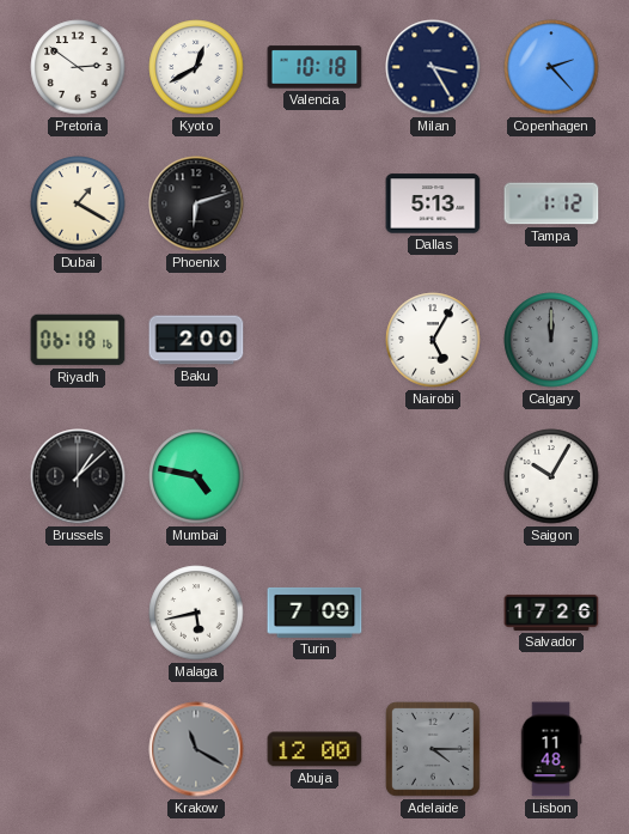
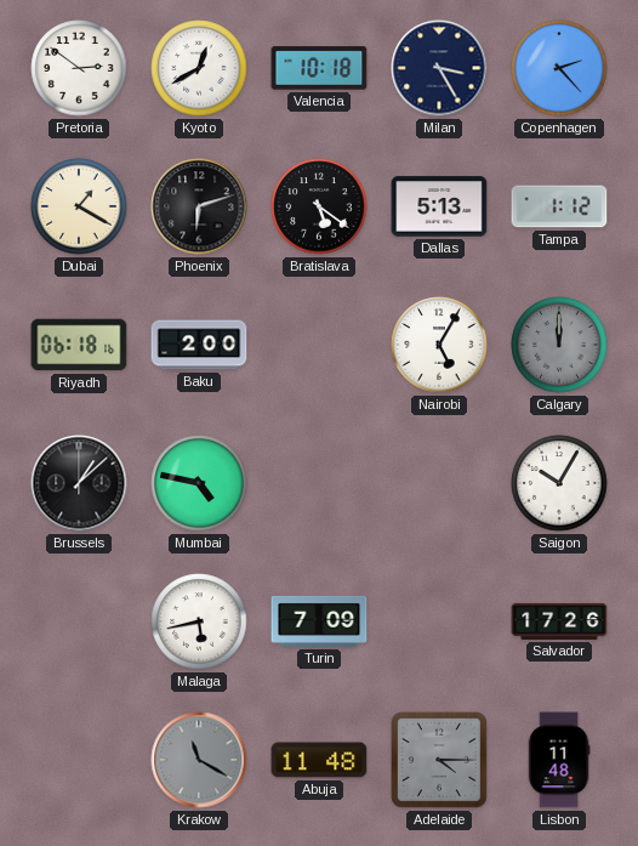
Bratislava: none -> 5:21
Abuja: 12:00 -> 11:48
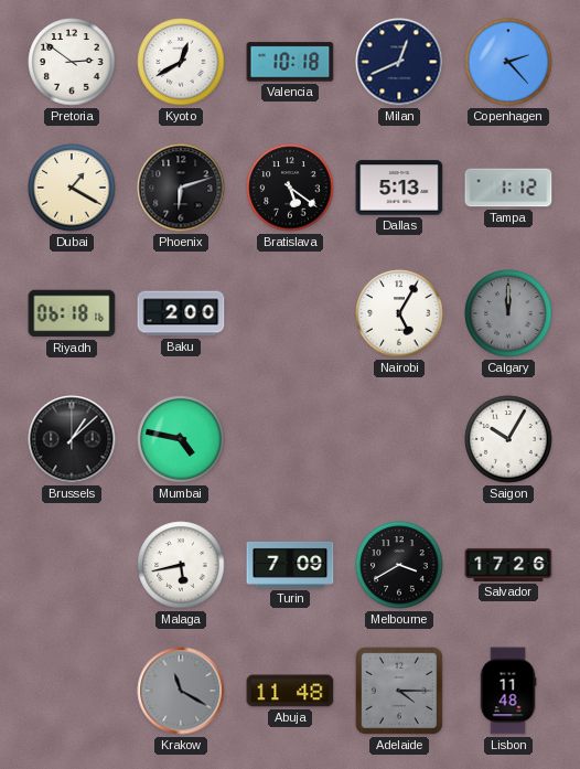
Milan: 3:25 -> 12:41
Melbourne: none -> 3:40
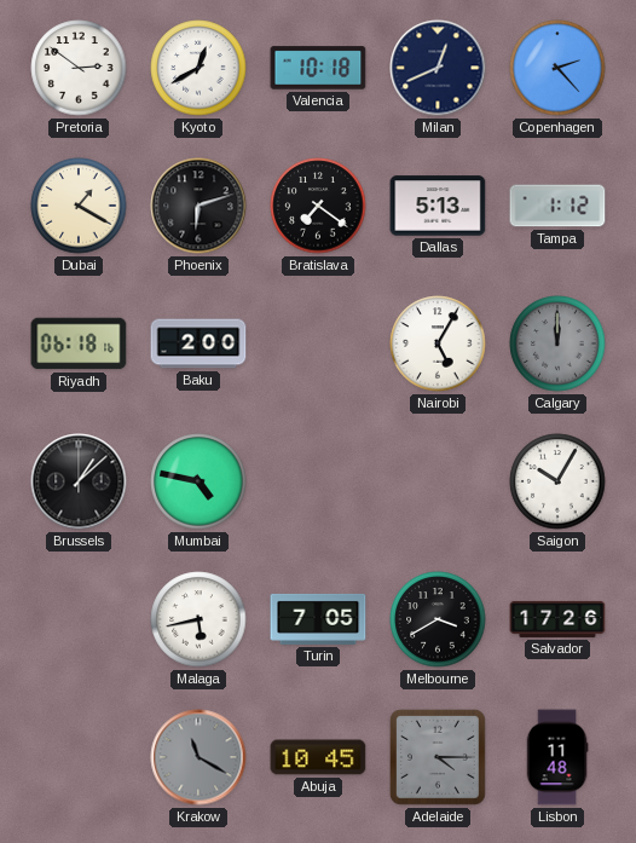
Bratislava: 5:21 -> 7:21
Turin: 7:09 -> 7:05
Abuja: 11:48 -> 10:45
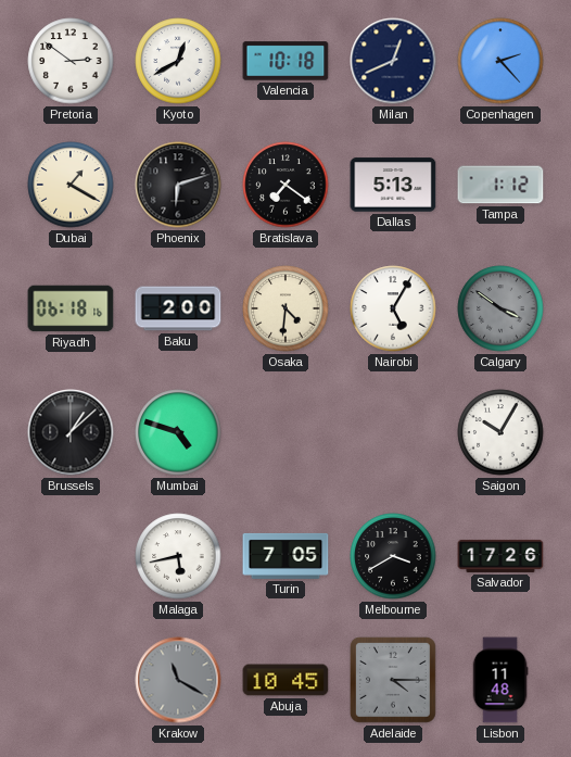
Osaka: none -> 4:31
Calgary: 12:00 -> 3:51
Mumbai: 4:47 -> 4:48
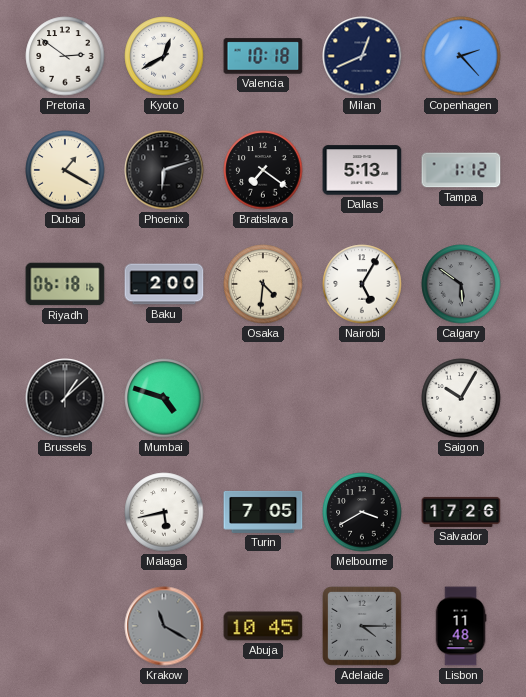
Calgary: 3:51 -> 5:51
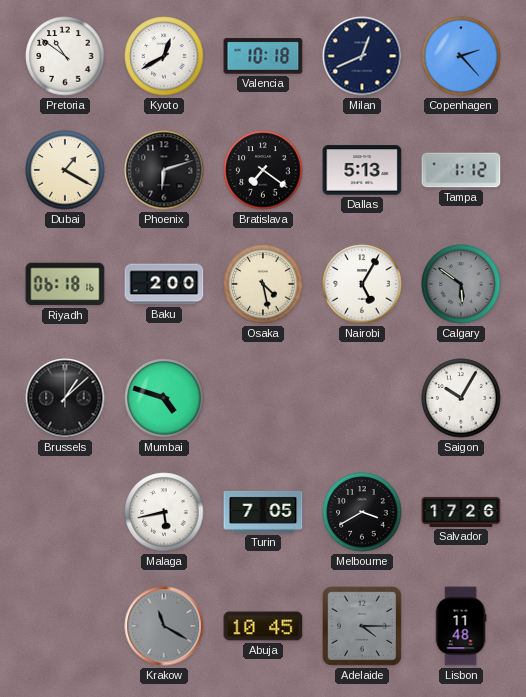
Pretoria: 2:51 -> 10:51
Osaka: 4:31 -> 4:28
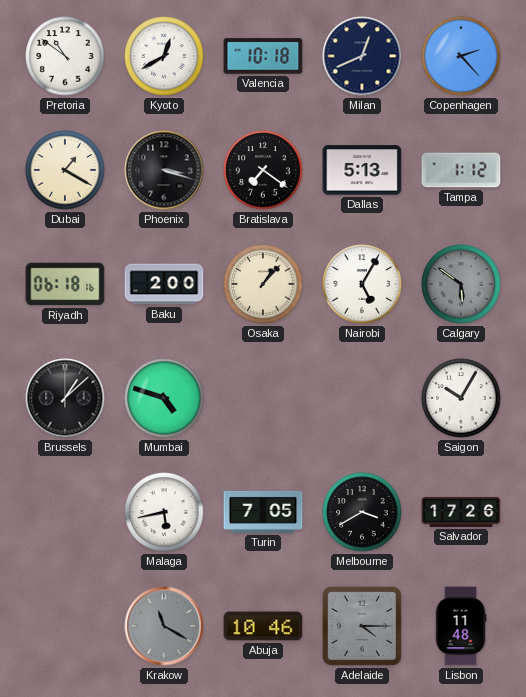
Phoenix: 6:12 -> 3:18
Osaka: 4:28 -> 1:07
Abuja: 10:45 -> 10:46
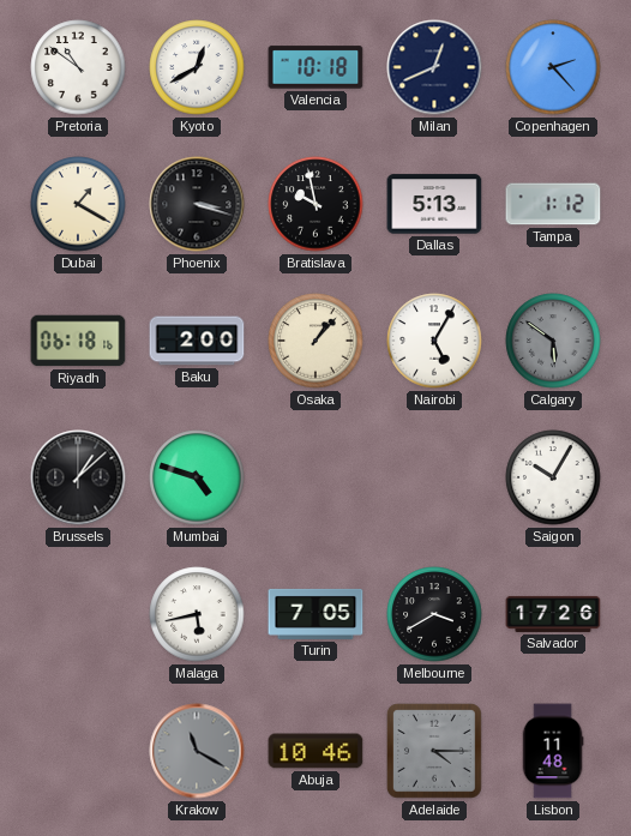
Bratislava: 7:21 -> 9:58
